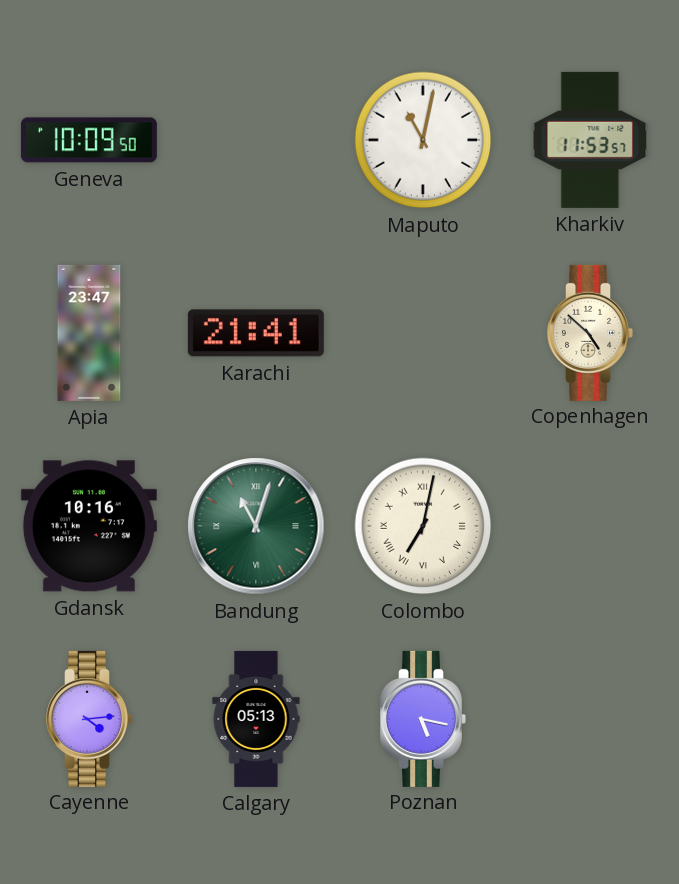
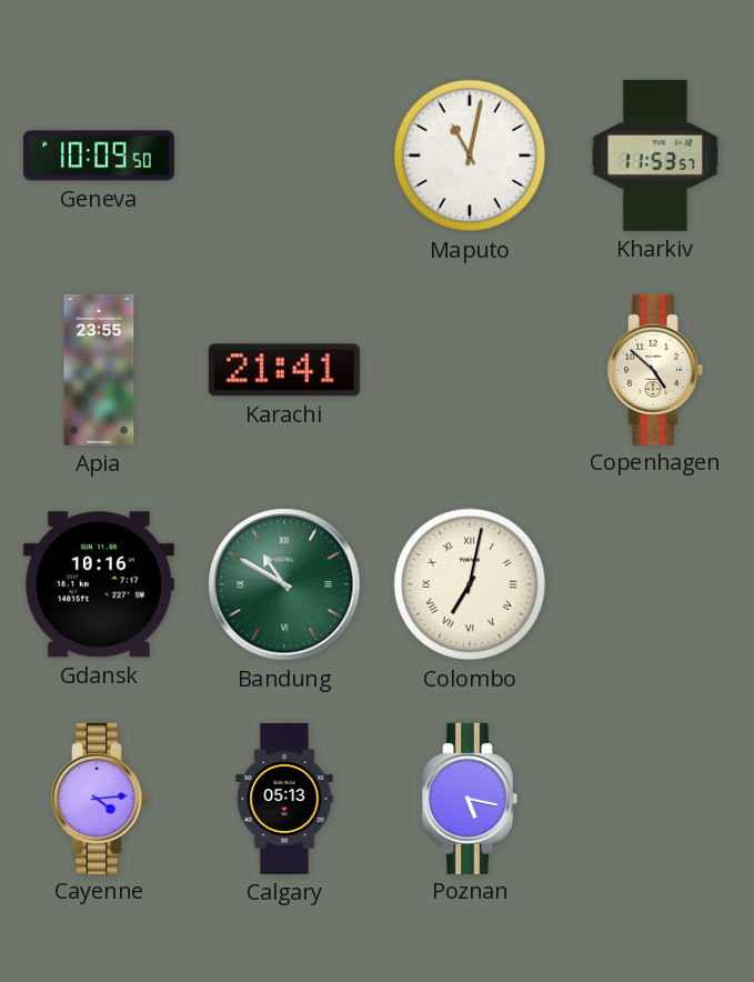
Apia: 23:47 -> 23:55
Bandung: 11:03 -> 10:50
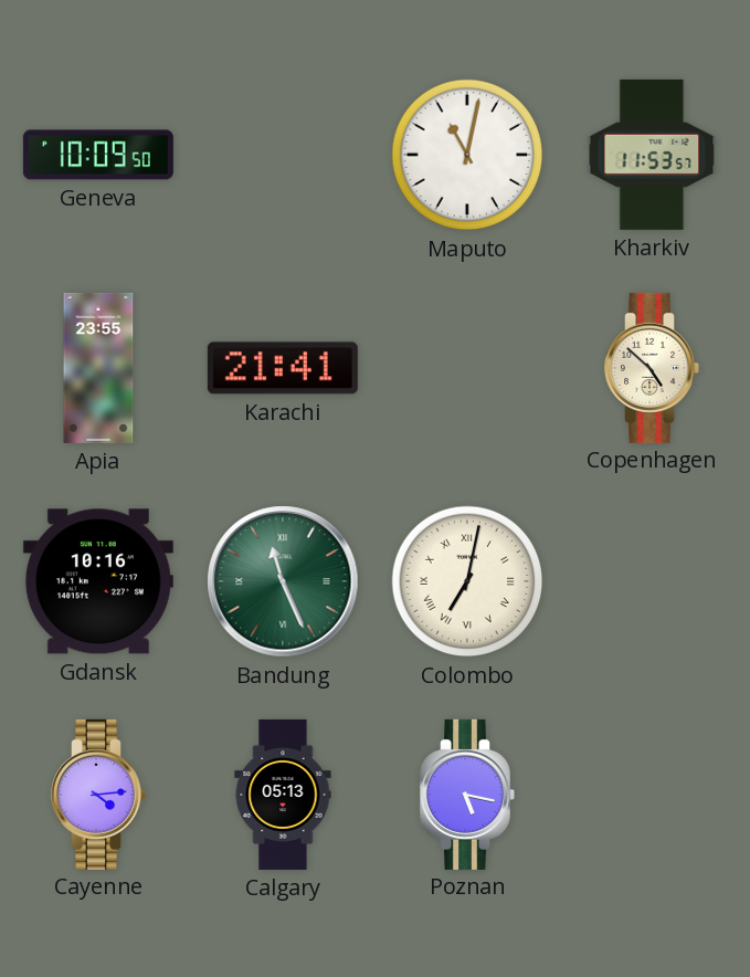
Bandung: 10:50 -> 11:26
